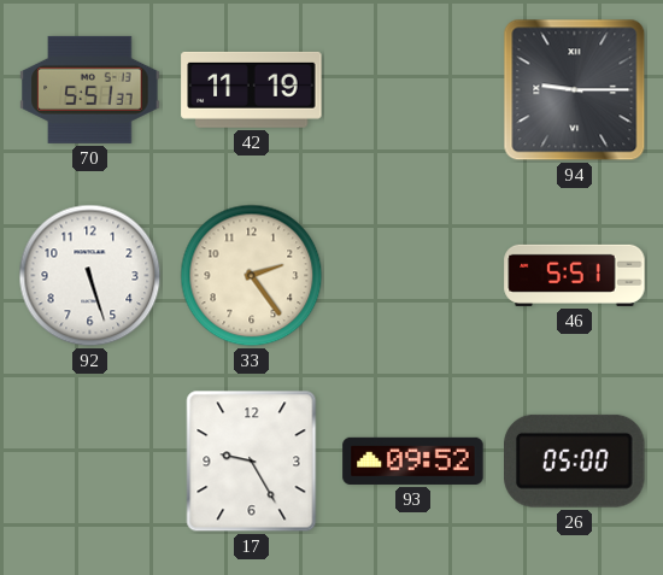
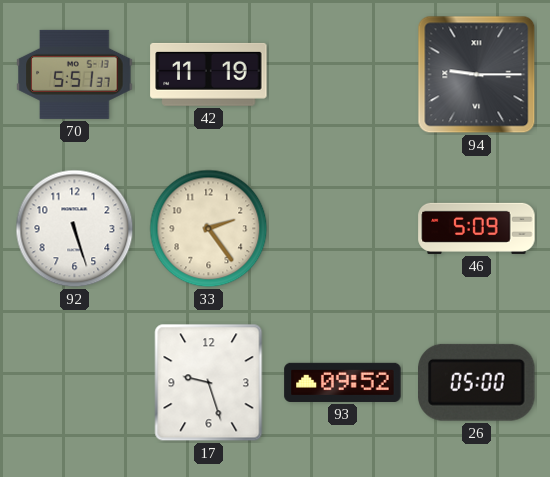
46: 5:51 -> 5:09
17: 9:25 -> 9:27
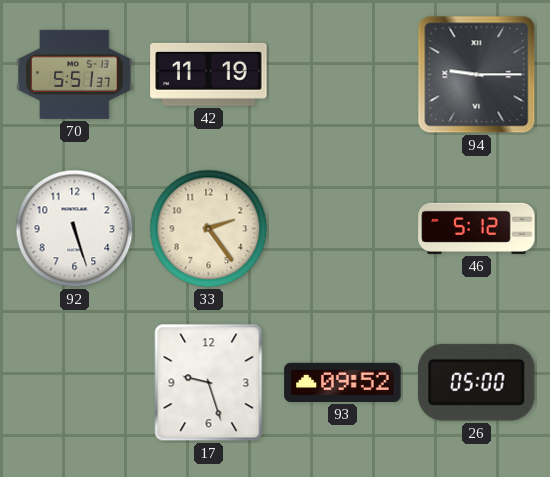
46: 5:09 -> 5:12
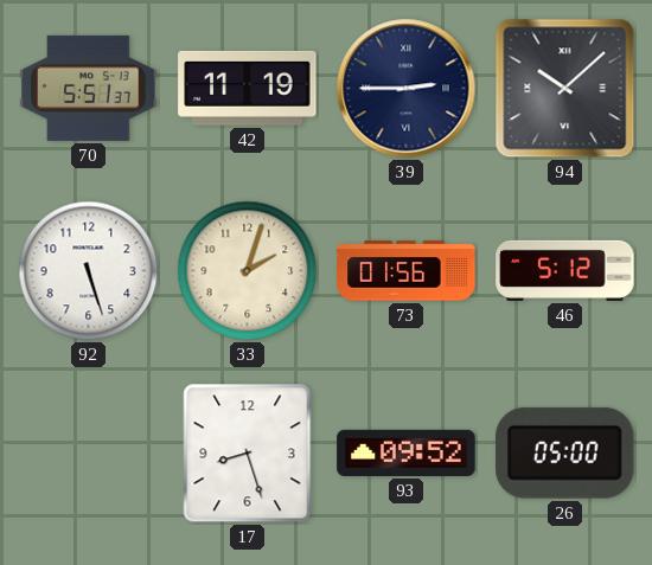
39: none -> 2:45
94: 9:15 -> 10:08
33: 2:24 -> 2:03
73: none -> 01:56
17: 9:27 -> 8:27
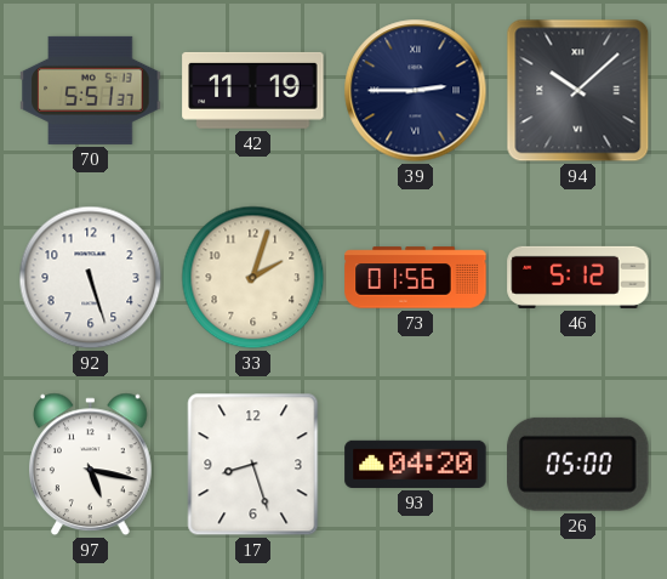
97: none -> 5:17
93: 09:52 -> 04:20
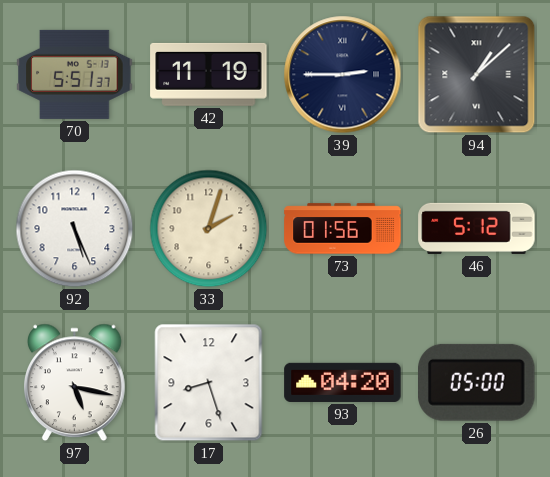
94: 10:08 -> 1:08
92: 5:27 -> 5:26
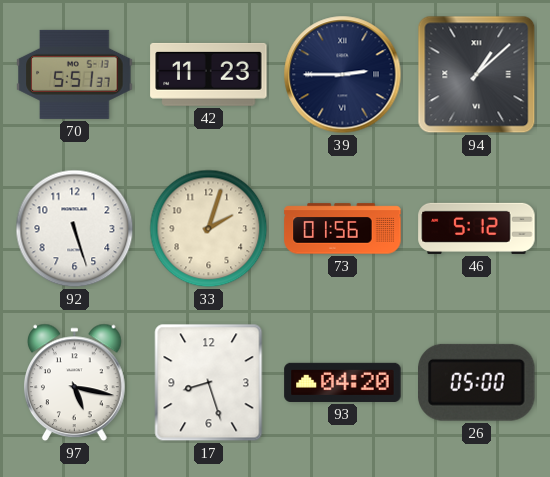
42: 11:19 -> 11:23
92: 5:26 -> 5:27
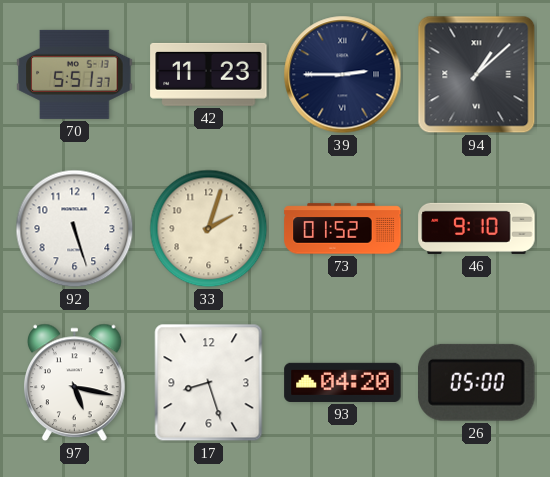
73: 01:56 -> 01:52
46: 5:12 -> 9:10
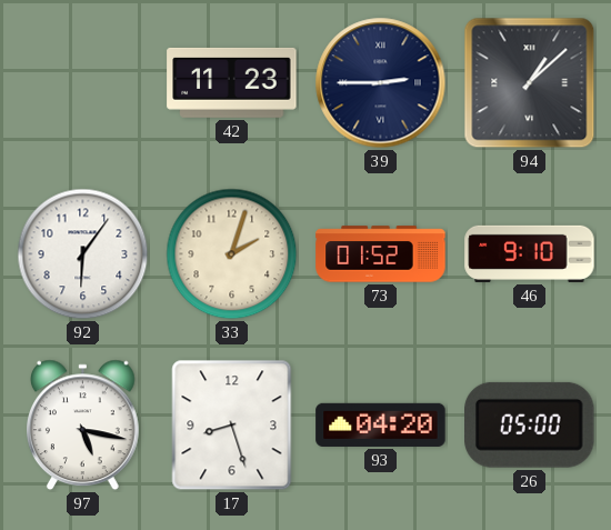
70: 5:51 -> none
92: 5:27 -> 6:06
